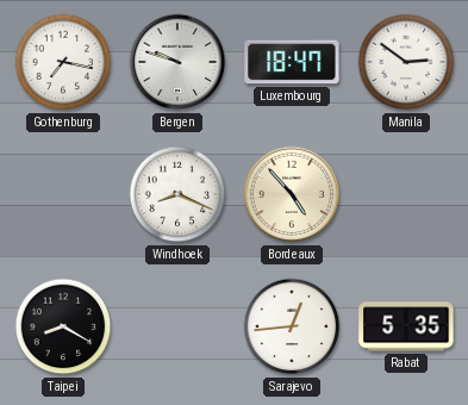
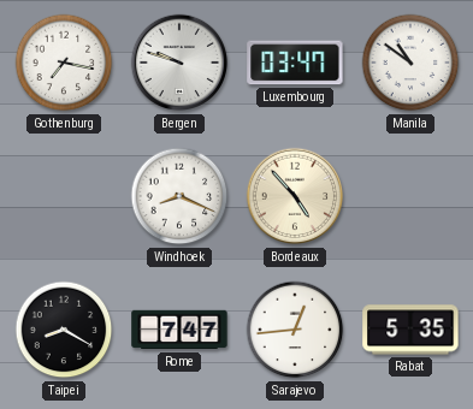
Luxembourg: 18:47 -> 03:47
Manila: 2:51 -> 10:51
Rome: none -> 7:47
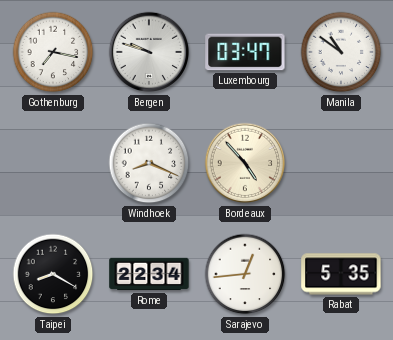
Rome: 7:47 -> 22:34
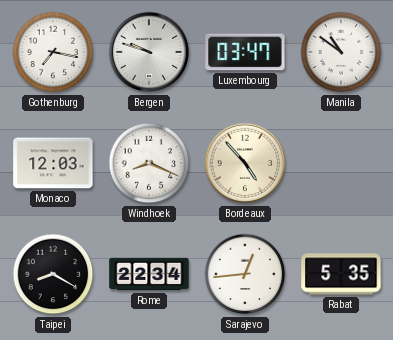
Monaco: none -> 12:03
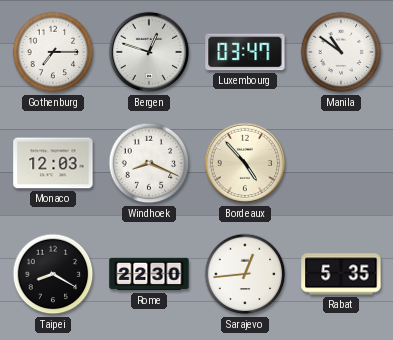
Gothenburg: 7:17 -> 7:15
Bergen: 9:48 -> 12:48
Rome: 22:34 -> 22:30
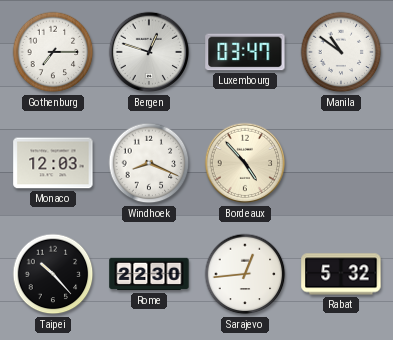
Taipei: 8:20 -> 10:23
Rabat: 5:35 -> 5:32
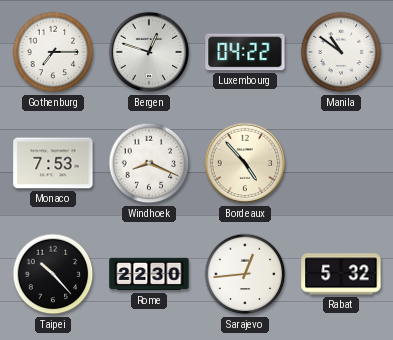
Luxembourg: 03:47 -> 04:22
Monaco: 12:03 -> 7:53
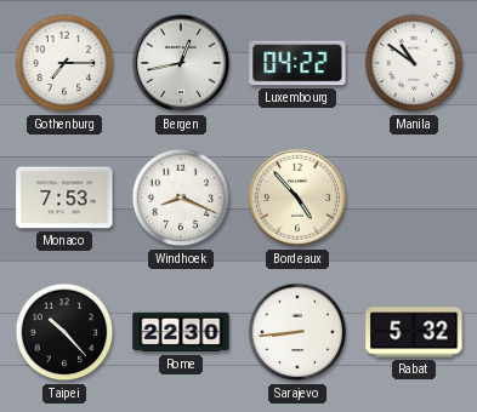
Bergen: 12:48 -> 12:43
Sarajevo: 12:44 -> 8:44
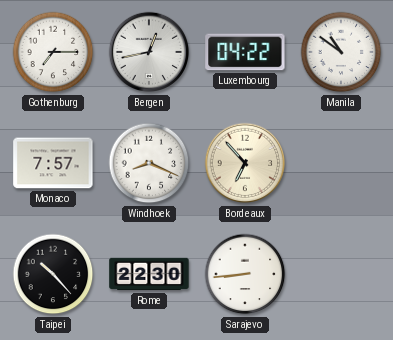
Monaco: 7:53 -> 7:57
Bordeaux: 4:53 -> 6:53
Rabat: 5:32 -> none
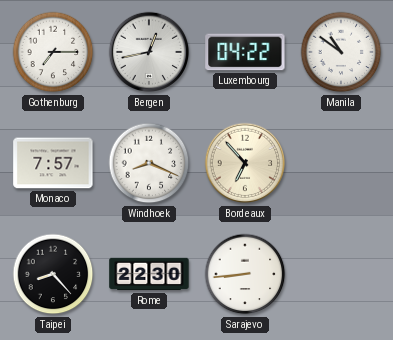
Taipei: 10:23 -> 8:23
